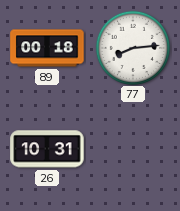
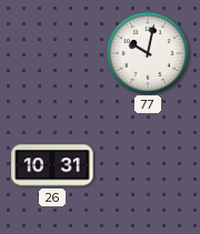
89: 00:18 -> none
77: 8:14 -> 10:02
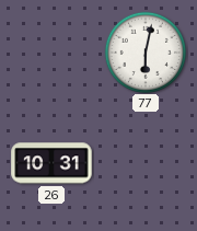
77: 10:02 -> 6:02
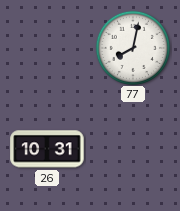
77: 6:02 -> 8:02
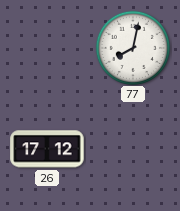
26: 10:31 -> 17:12
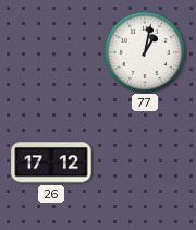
77: 8:02 -> 1:02
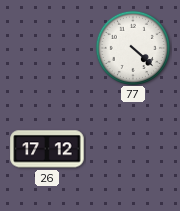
77: 1:02 -> 4:22
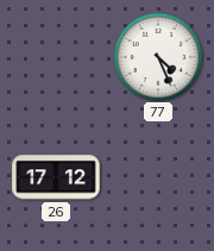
77: 4:22 -> 4:26
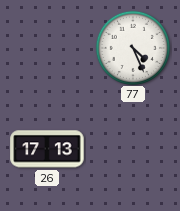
26: 17:12 -> 17:13
